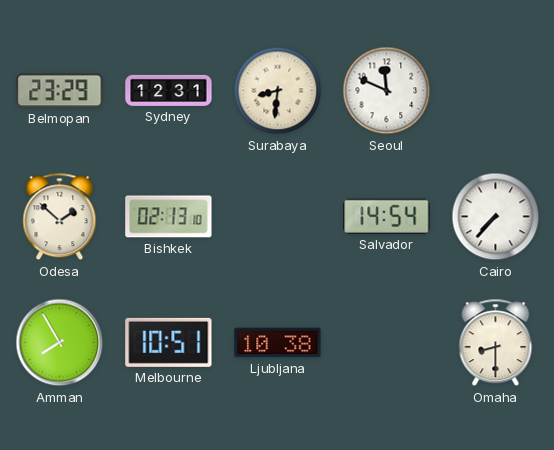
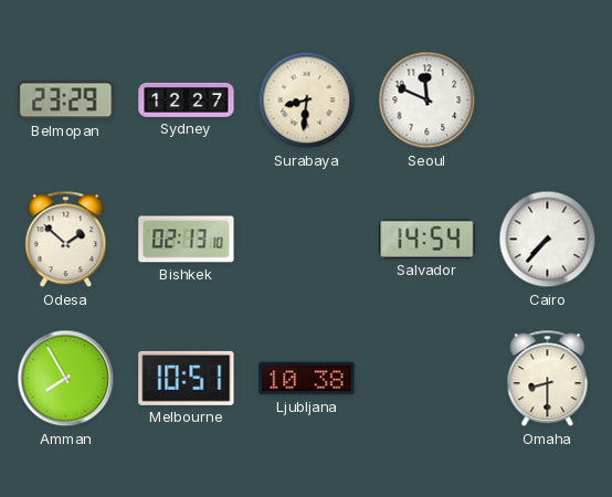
Sydney: 12:31 -> 12:27
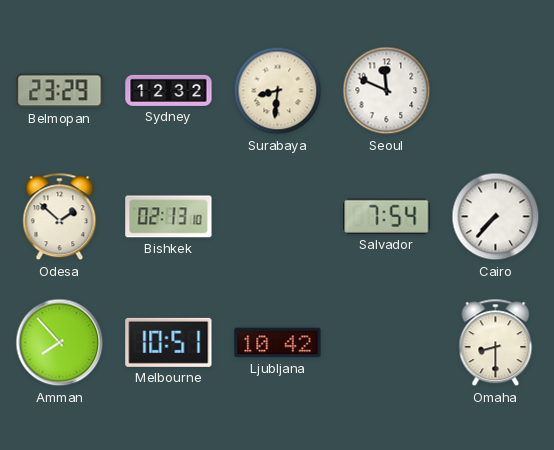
Sydney: 12:27 -> 12:32
Salvador: 14:54 -> 7:54
Amman: 7:55 -> 7:53
Ljubljana: 10:38 -> 10:42
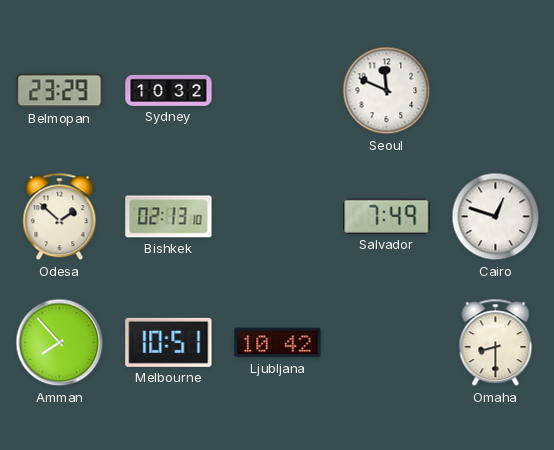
Sydney: 12:32 -> 10:32
Surabaya: 8:31 -> none
Salvador: 7:54 -> 7:49
Cairo: 7:37 -> 12:48
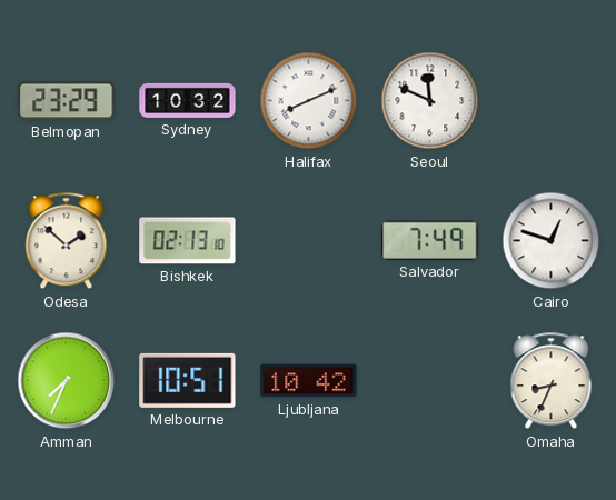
Halifax: none -> 8:11
Amman: 7:53 -> 7:34
Omaha: 8:30 -> 8:34
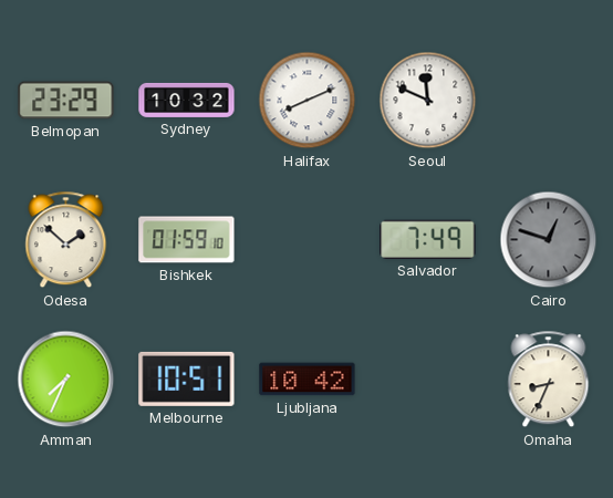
Bishkek: 02:13 -> 01:59
Cairo dial: white -> grey
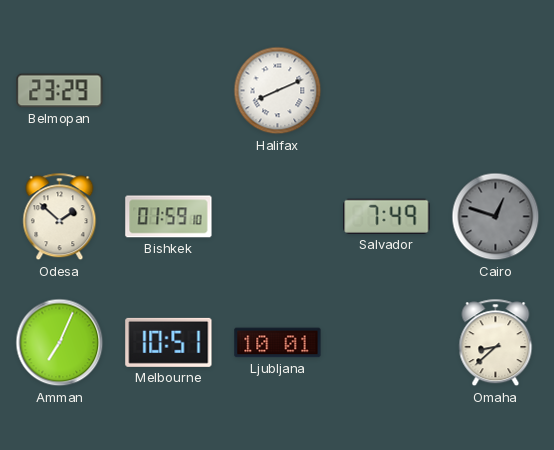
Sydney: 10:32 -> none
Seoul: 11:49 -> none
Amman: 7:34 -> 7:04
Ljubljana: 10:42 -> 10:01
Omaha: 8:34 -> 8:38
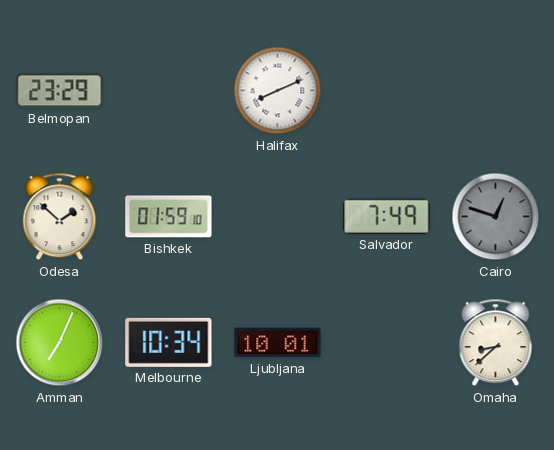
Melbourne: 10:51 -> 10:34
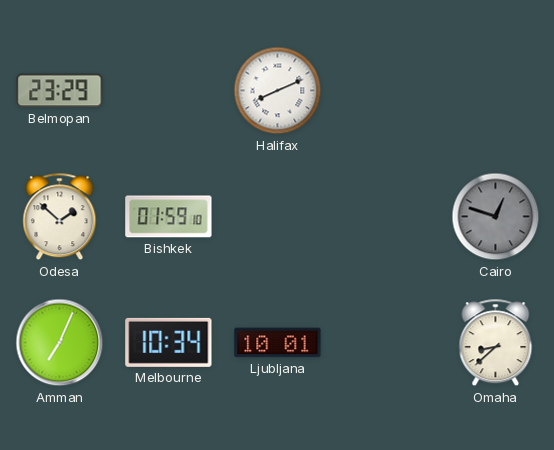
Salvador: 7:49 -> none
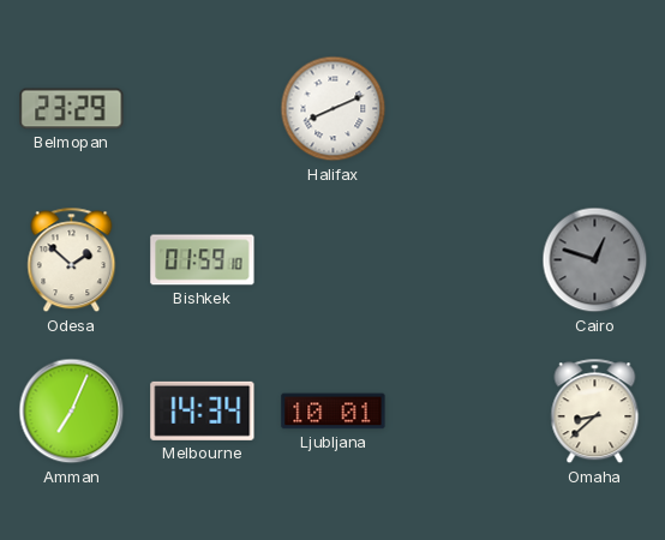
Melbourne: 10:34 -> 14:34
